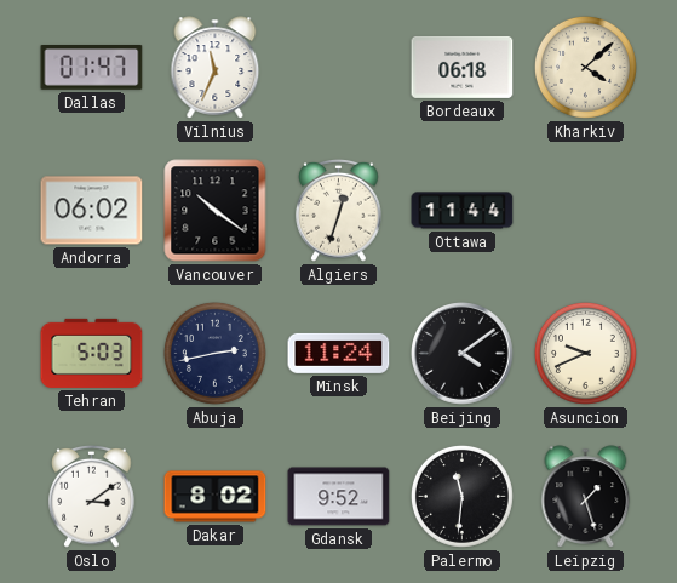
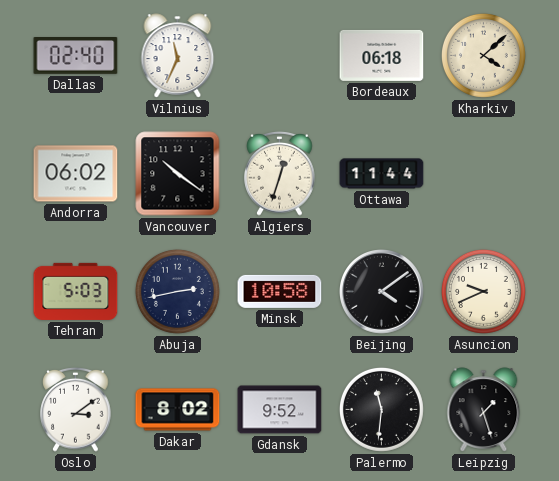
Dallas: 01:47 -> 02:40
Minsk: 11:24 -> 10:58
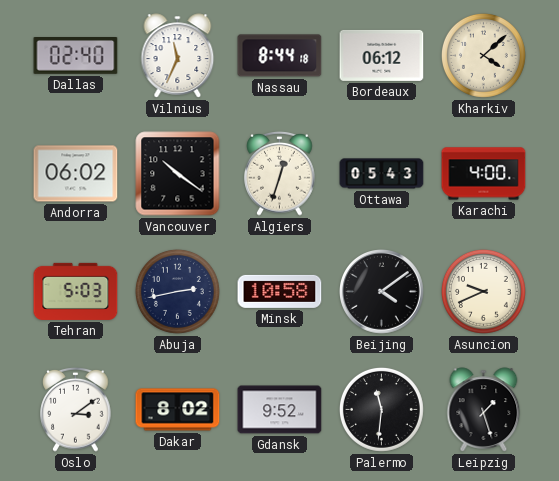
Nassau: none -> 8:44
Bordeaux: 06:18 -> 06:12
Ottawa: 11:44 -> 05:43
Karachi: none -> 4:00
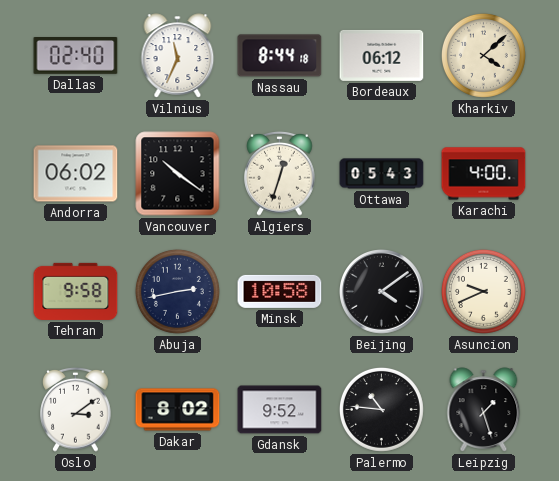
Tehran: 5:03 -> 9:58
Palermo: 11:31 -> 10:46
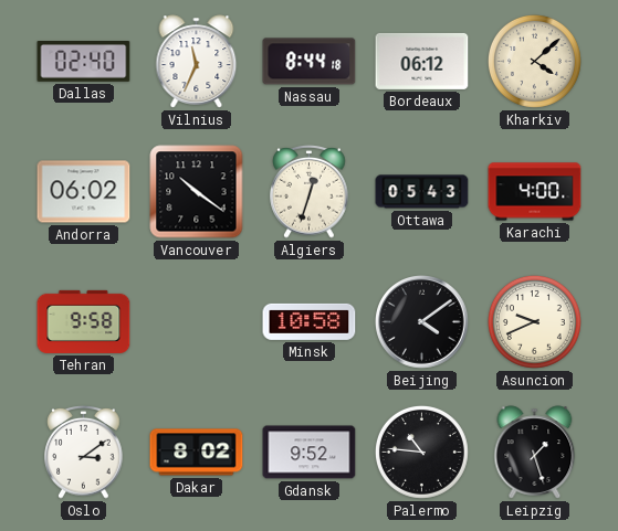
Abuja: 2:43 -> none
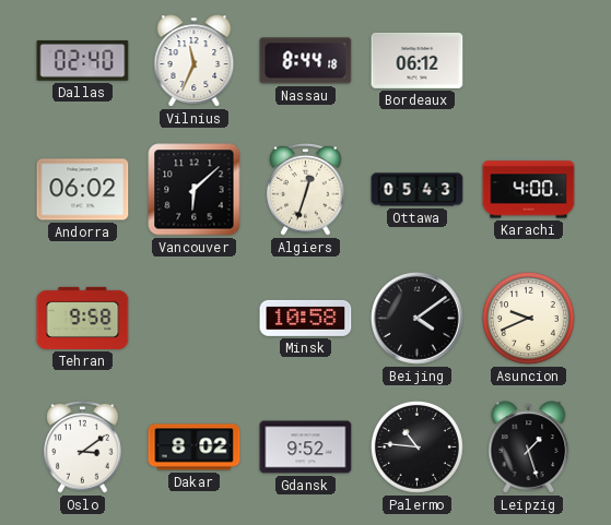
Kharkiv: 4:08 -> none
Vancouver: 10:21 -> 6:08
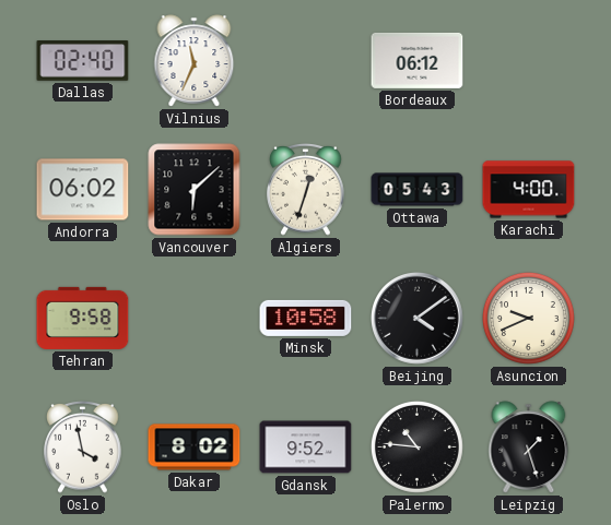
Nassau: 8:44 -> none
Oslo: 3:09 -> 3:58
